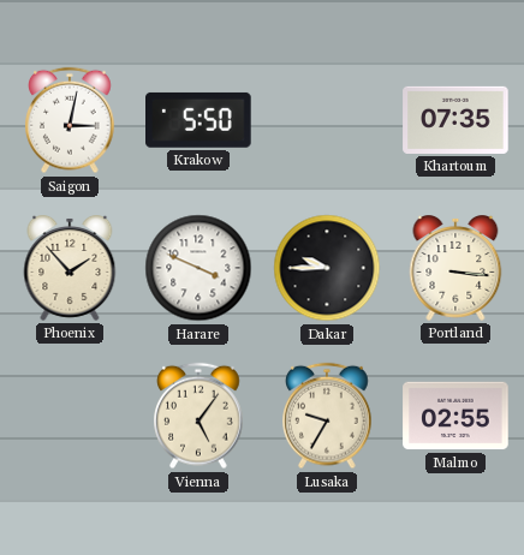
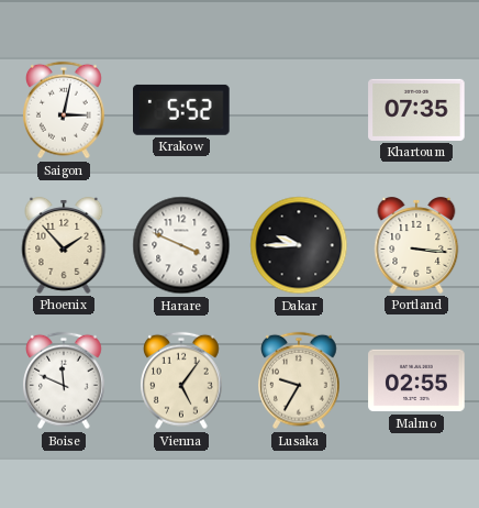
Krakow: 5:50 -> 5:52
Boise: none -> 11:49
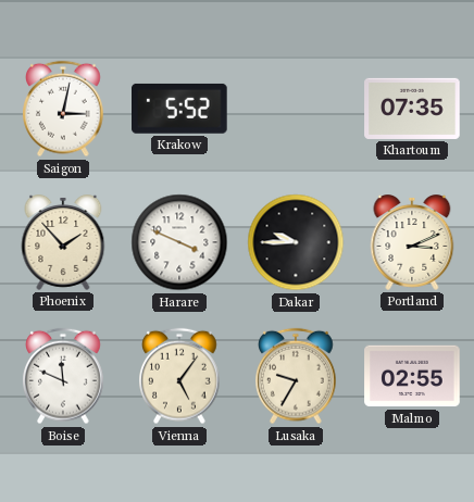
Portland: 3:16 -> 3:11
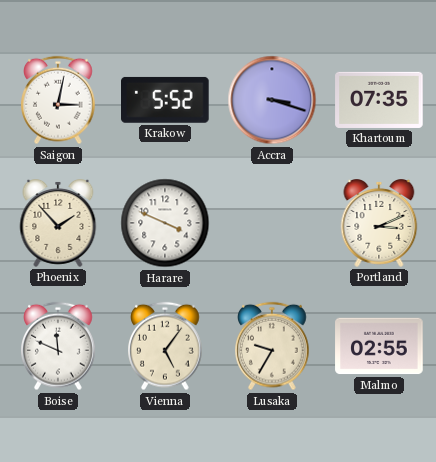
Accra: none -> 3:18
Dakar: 9:45 -> none
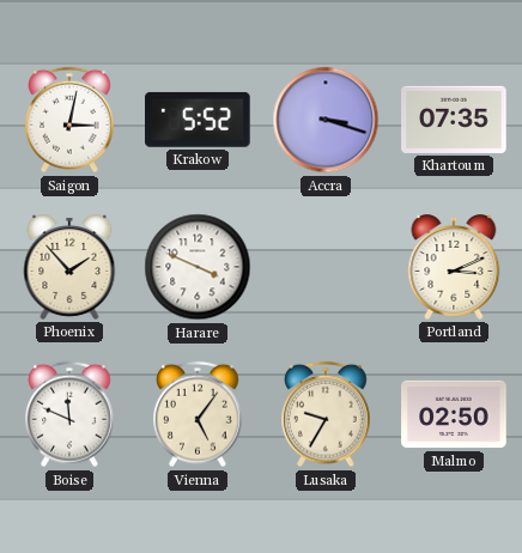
Malmo: 02:55 -> 02:50
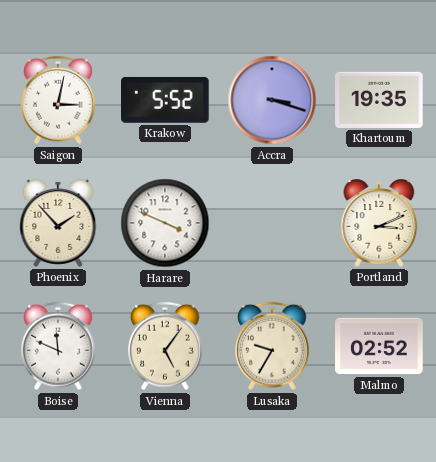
Khartoum: 07:35 -> 19:35
Malmo: 02:50 -> 02:52
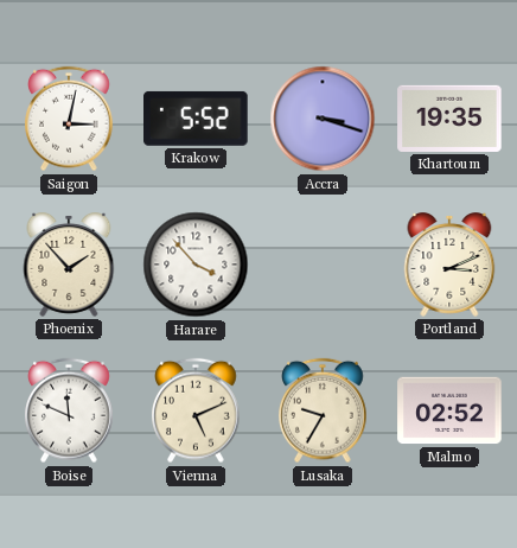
Harare: 3:49 -> 3:53
Vienna: 5:06 -> 5:11
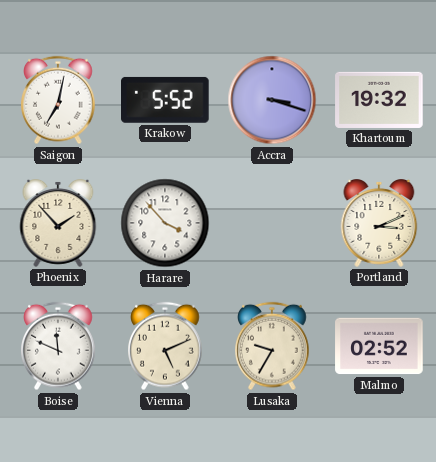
Saigon: 3:02 -> 7:02
Khartoum: 19:35 -> 19:32
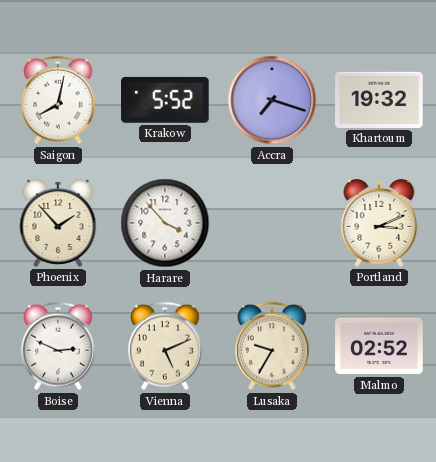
Saigon: 7:02 -> 8:02
Accra: 3:18 -> 7:18
Boise: 11:49 -> 2:49
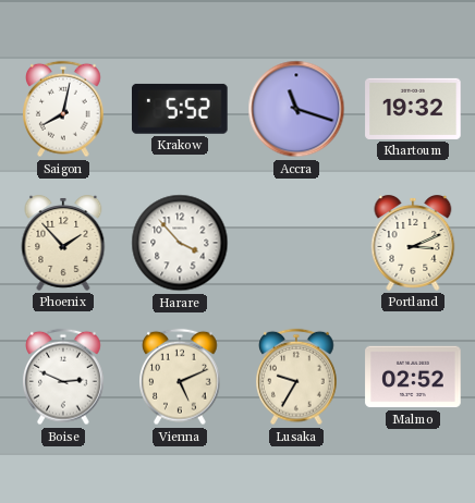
Accra: 7:18 -> 11:18
